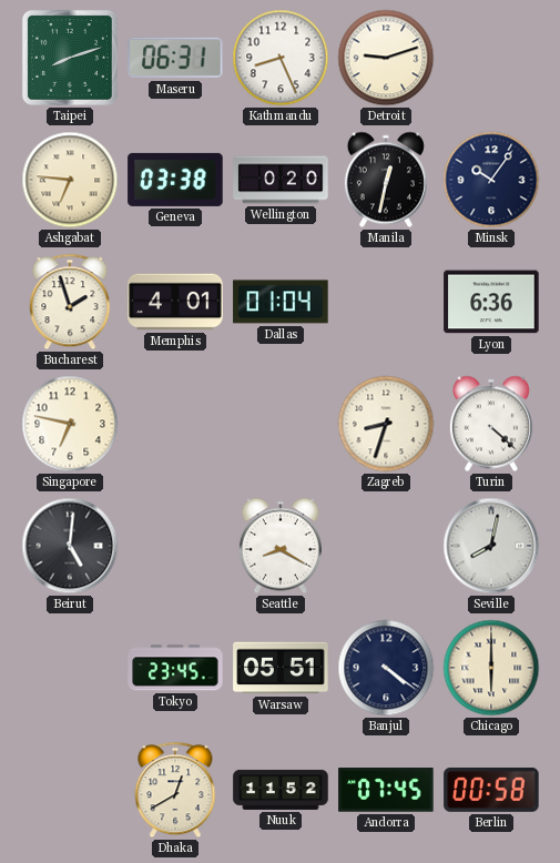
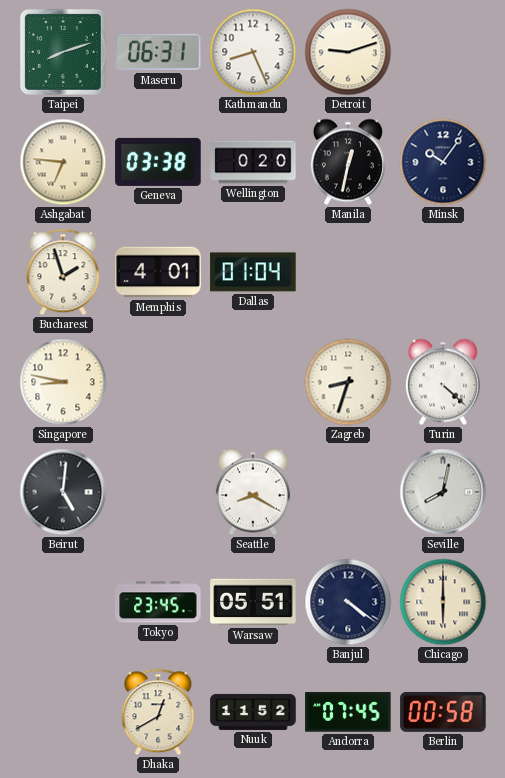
Lyon: 6:36 -> none
Singapore: 6:47 -> 8:47
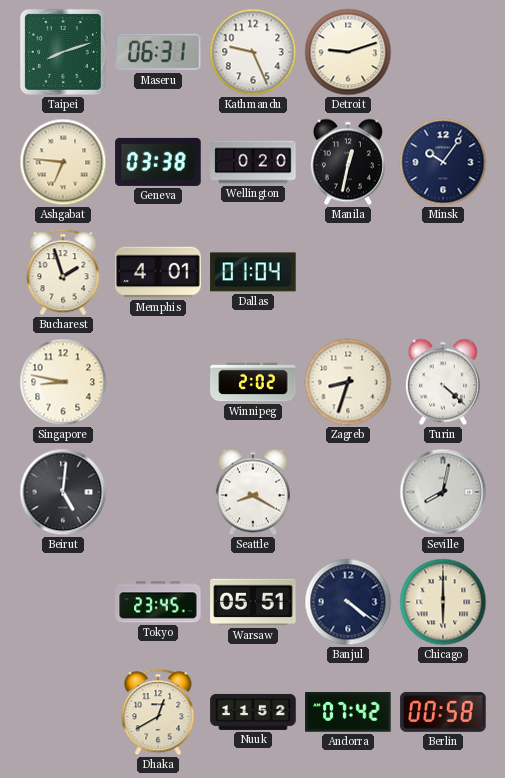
Kathmandu: 8:26 -> 9:26
Winnipeg: none -> 2:02
Andorra: 07:45 -> 07:42
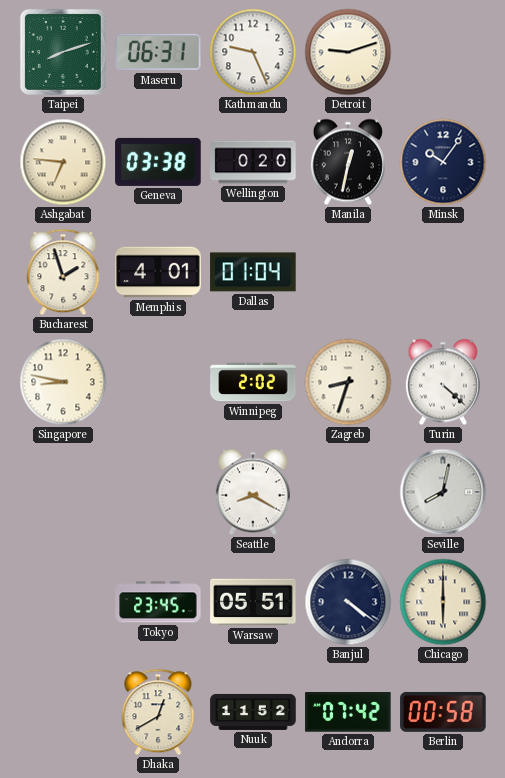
Beirut: 5:01 -> none
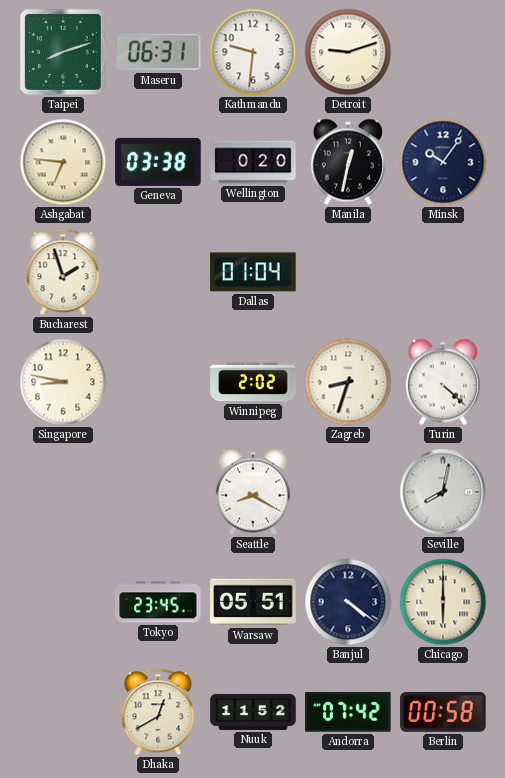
Kathmandu: 9:26 -> 9:31
Memphis: 4:01 -> none
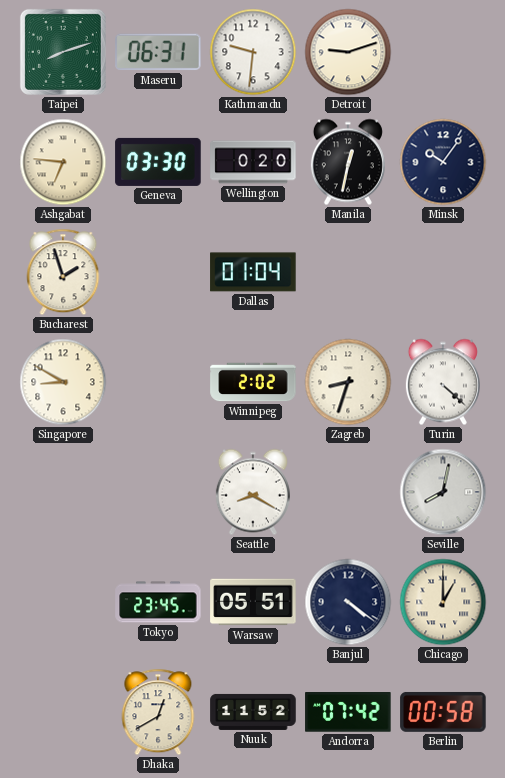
Geneva: 03:38 -> 03:30
Singapore: 8:47 -> 8:50
Chicago: 6:00 -> 1:00
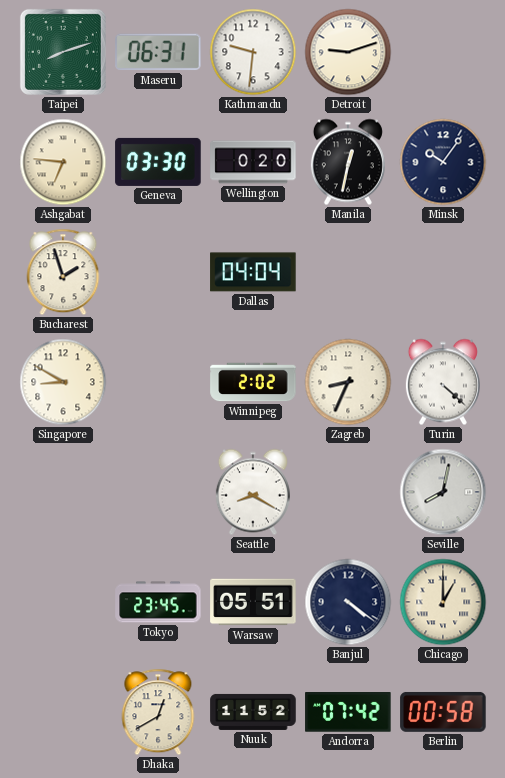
Dallas: 01:04 -> 04:04
Zagreb: 8:33 -> 8:34
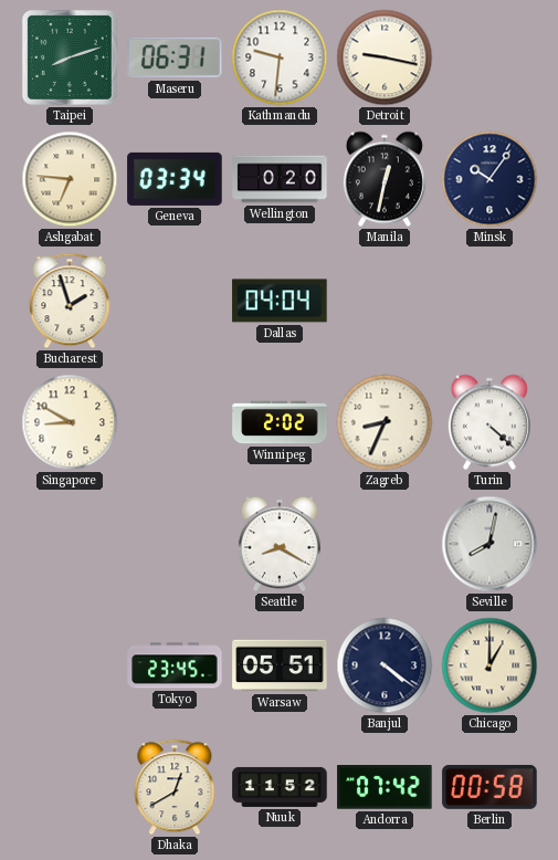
Detroit: 9:12 -> 9:17
Geneva: 03:30 -> 03:34
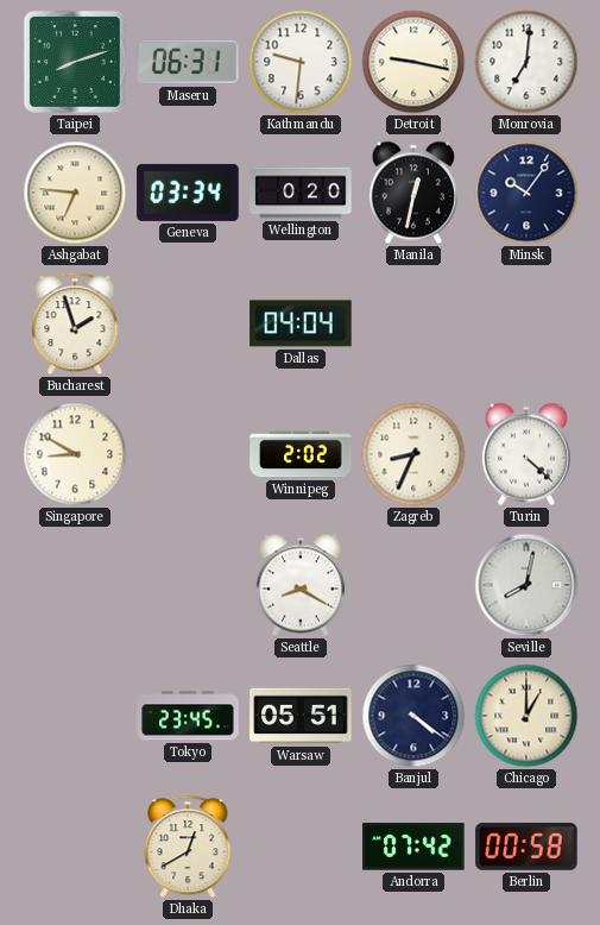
Monrovia: none -> 7:01
Nuuk: 11:52 -> none
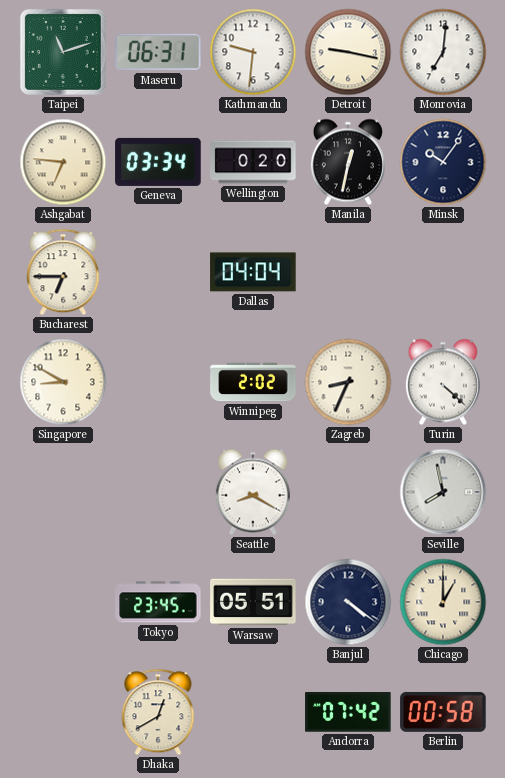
Taipei: 8:12 -> 11:12
Bucharest: 1:57 -> 6:45
Seville: 8:02 -> 7:58
